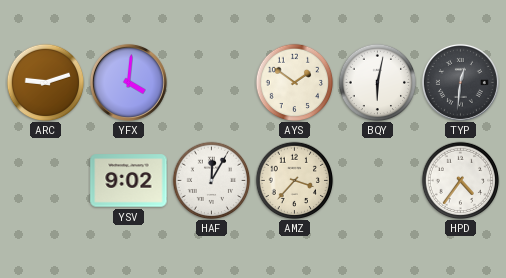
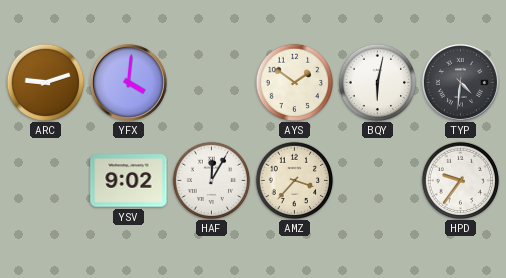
TYP: 12:31 -> 4:31
HPD: 4:36 -> 9:36
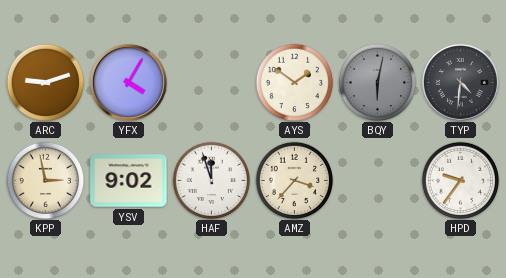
YFX: 4:01 -> 4:05
BQY dial: white -> grey
KPP: none -> 2:58
HAF: 12:05 -> 11:57
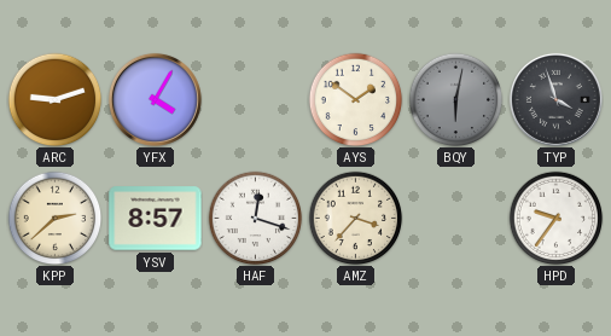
TYP: 4:31 -> 3:57
KPP: 2:58 -> 2:38
YSV: 9:02 -> 8:57
HAF: 11:57 -> 12:18
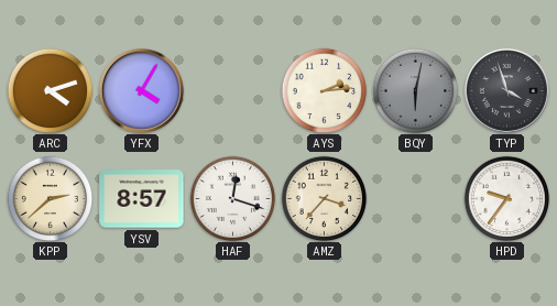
ARC: 9:12 -> 4:12
AYS: 1:51 -> 2:14
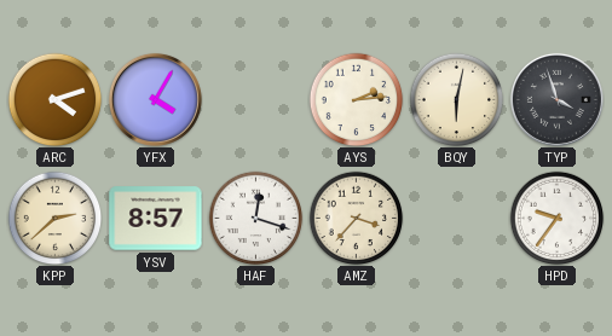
BQY dial: grey -> cream
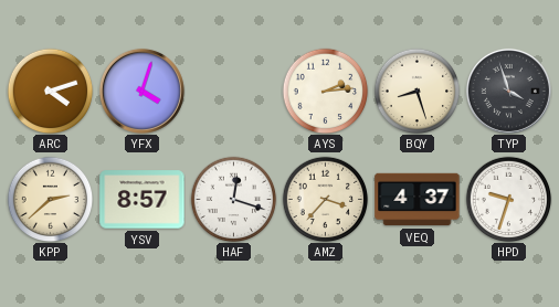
YFX: 4:05 -> 4:03
BQY: 6:02 -> 8:27
VEQ: none -> 4:37
HPD: 9:36 -> 9:33
